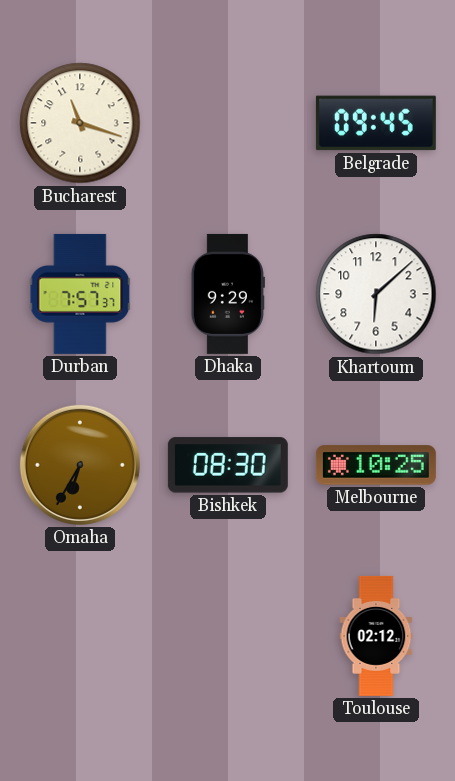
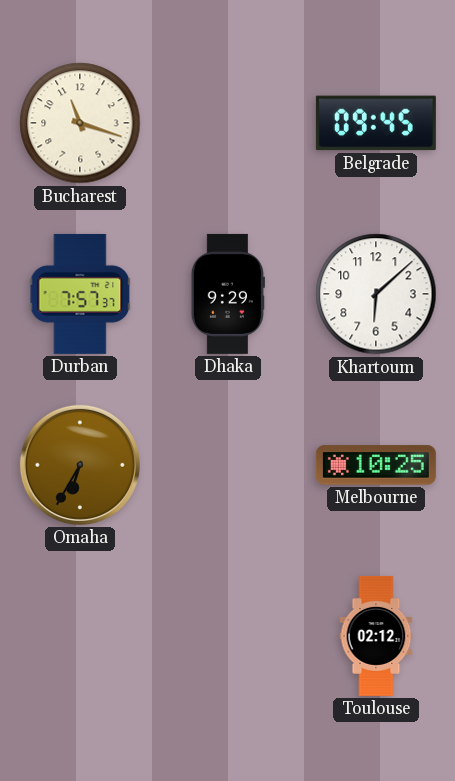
Bishkek: 08:30 -> none
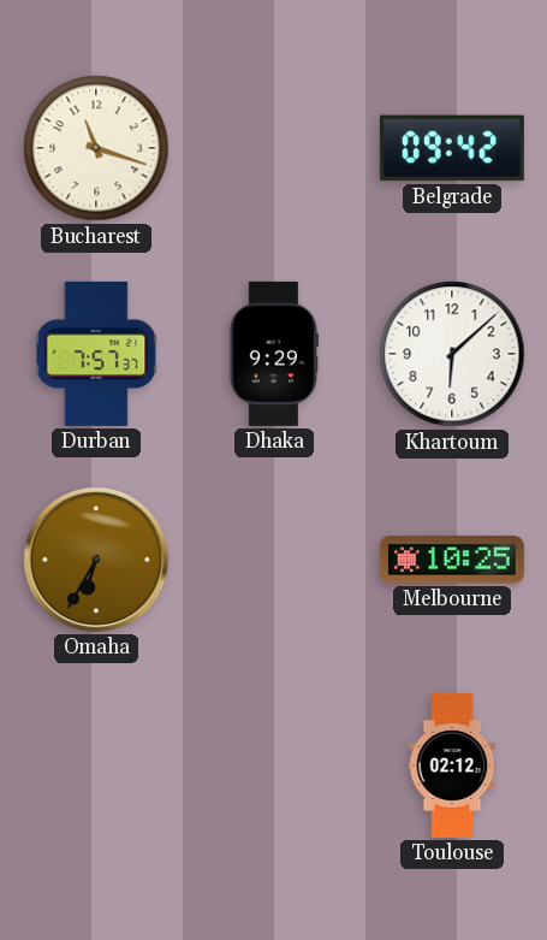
Belgrade: 09:45 -> 09:42
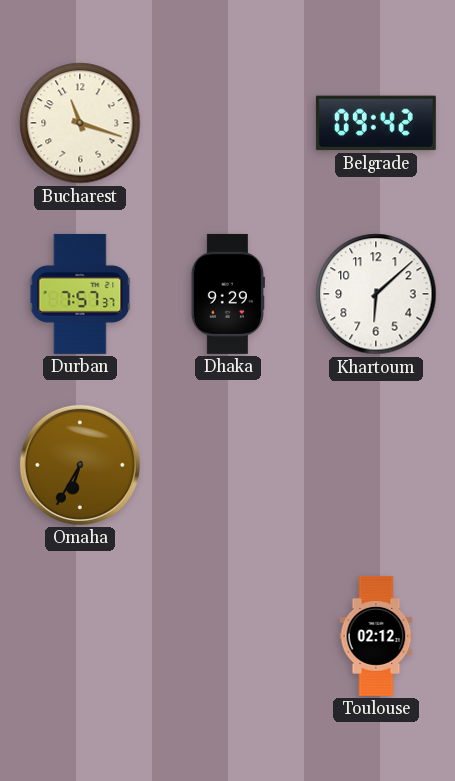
Melbourne: 10:25 -> none
